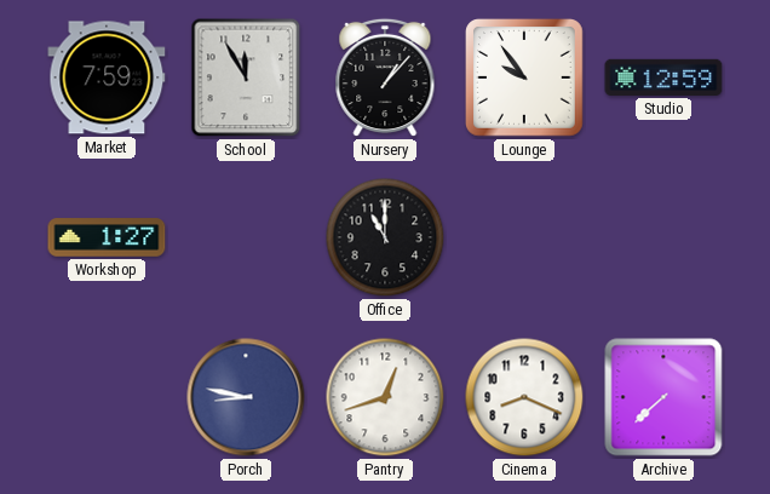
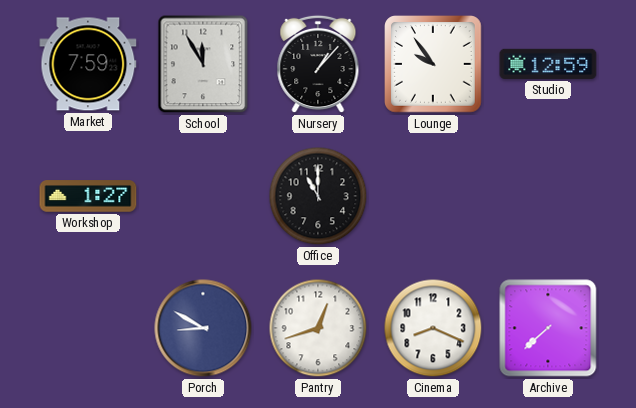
Porch: 8:47 -> 8:50
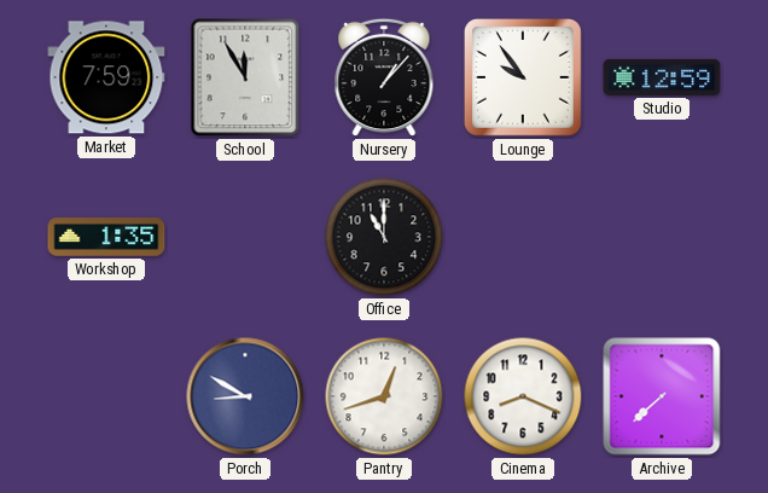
Workshop: 1:27 -> 1:35
